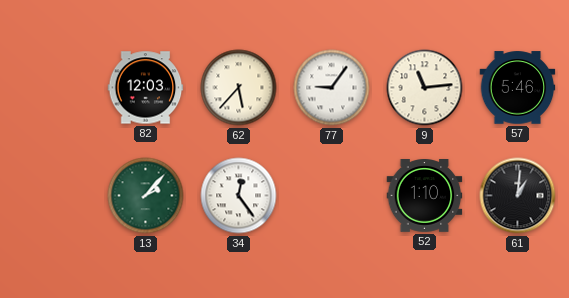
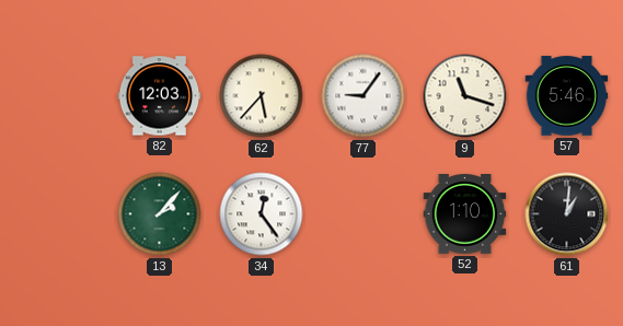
9: 11:14 -> 11:18
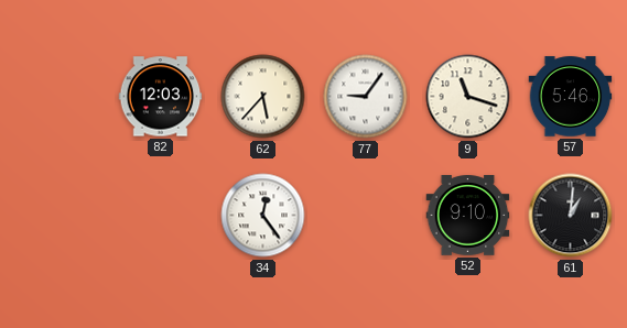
13: 2:07 -> none
52: 1:10 -> 9:10
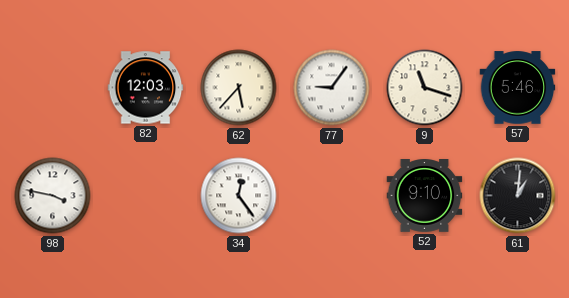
98: none -> 3:47
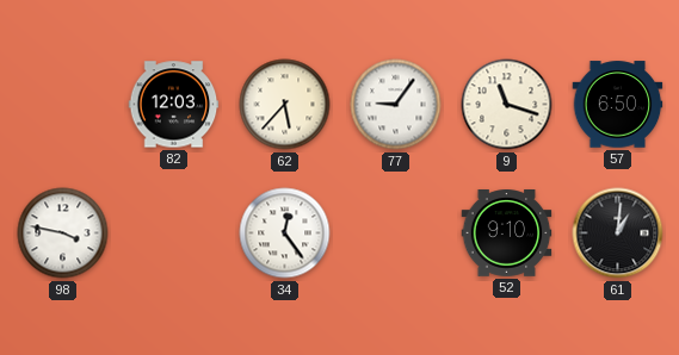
57: 5:46 -> 6:50
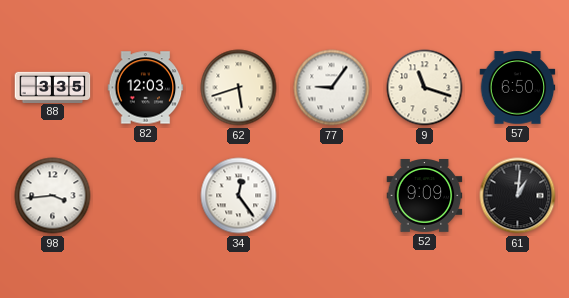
88: none -> 3:35
62: 5:37 -> 5:42
98: 3:47 -> 3:44
52: 9:10 -> 9:09
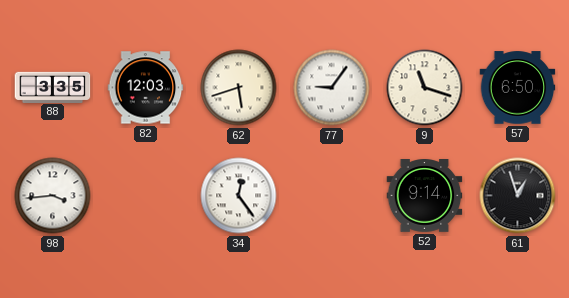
52: 9:09 -> 9:14
61: 1:01 -> 12:57
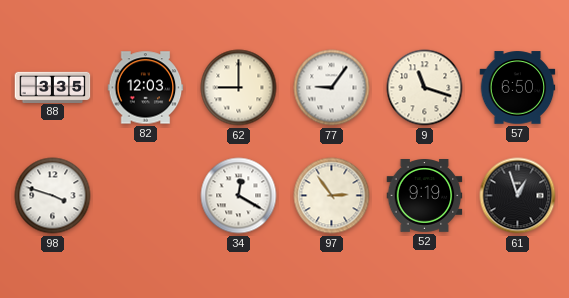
62: 5:42 -> 9:00
98: 3:44 -> 3:48
34: 12:24 -> 12:20
97: none -> 2:54
52: 9:14 -> 9:19
